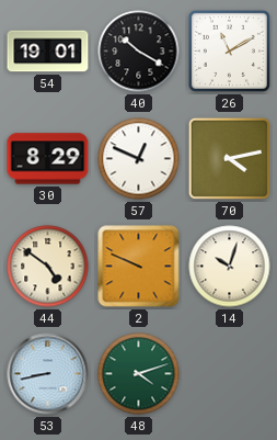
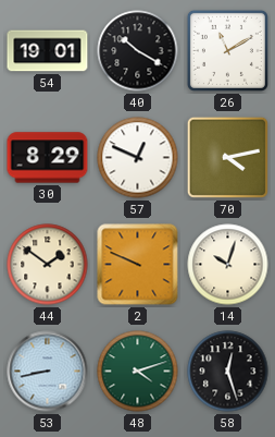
44: 4:51 -> 1:51
58: none -> 12:27
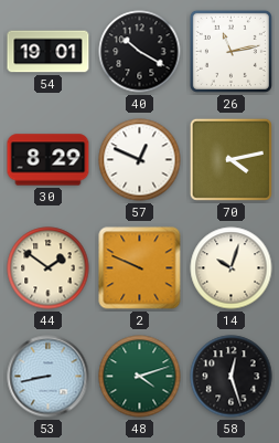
26: 11:10 -> 11:13
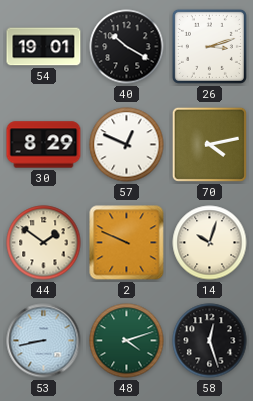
26: 11:13 -> 3:12
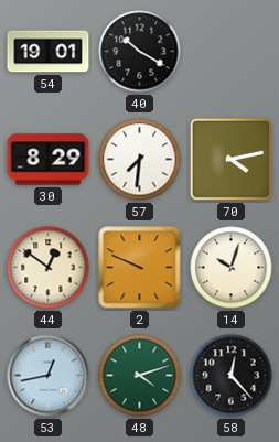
26: 3:12 -> none
57: 12:49 -> 7:31
44: 1:51 -> 12:51
53: 8:43 -> 12:43
58: 12:27 -> 12:23
